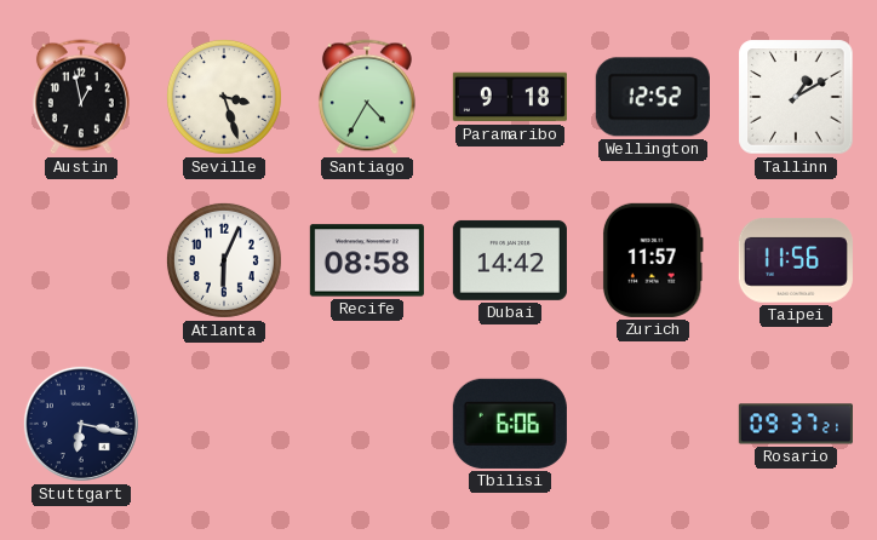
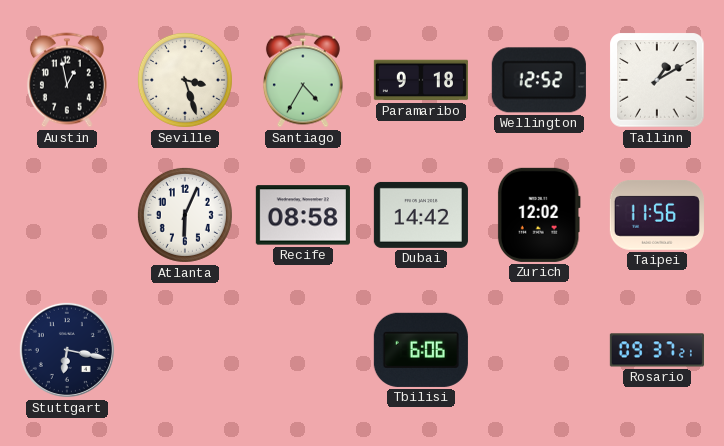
Zurich: 11:57 -> 12:02
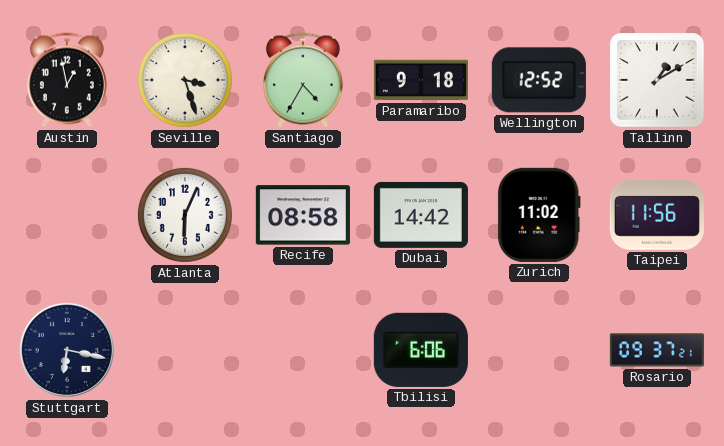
Zurich: 12:02 -> 11:02
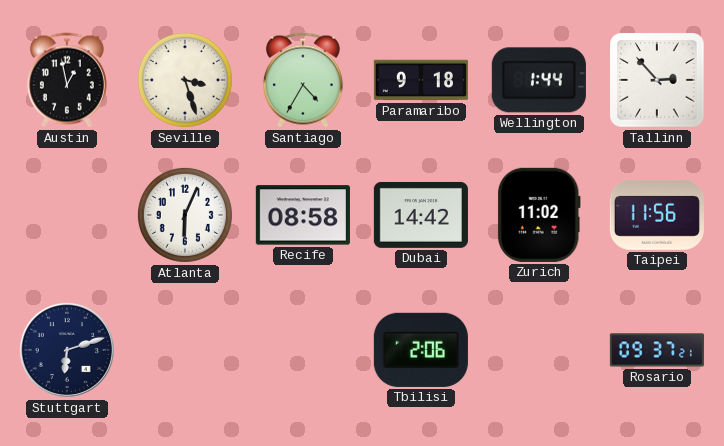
Wellington: 12:52 -> 1:44
Tallinn: 1:10 -> 2:53
Stuttgart: 6:17 -> 6:12
Tbilisi: 6:06 -> 2:06
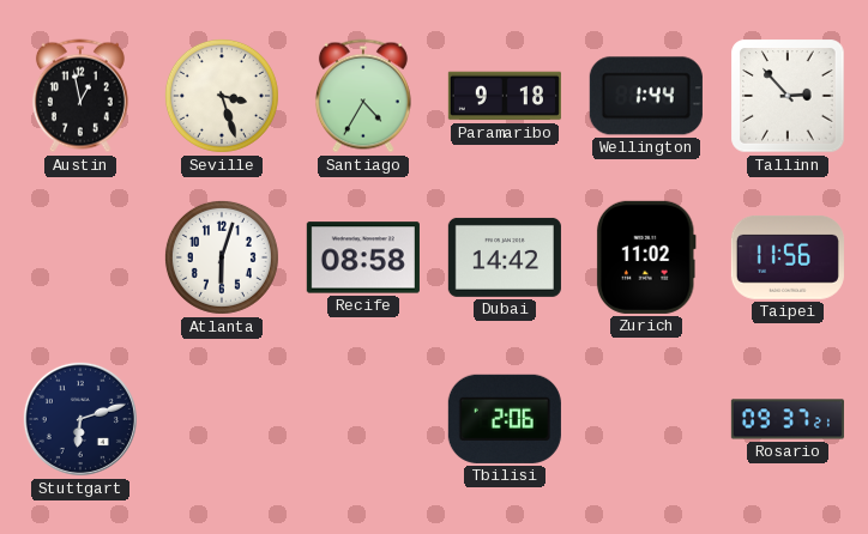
Atlanta: 6:04 -> 6:03
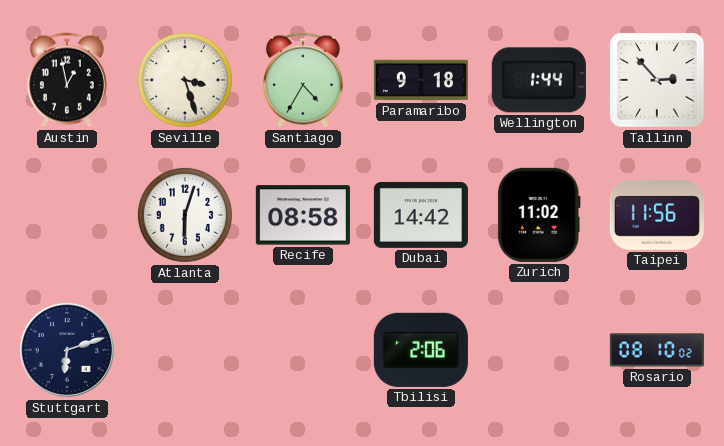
Rosario: 09:37 -> 08:10
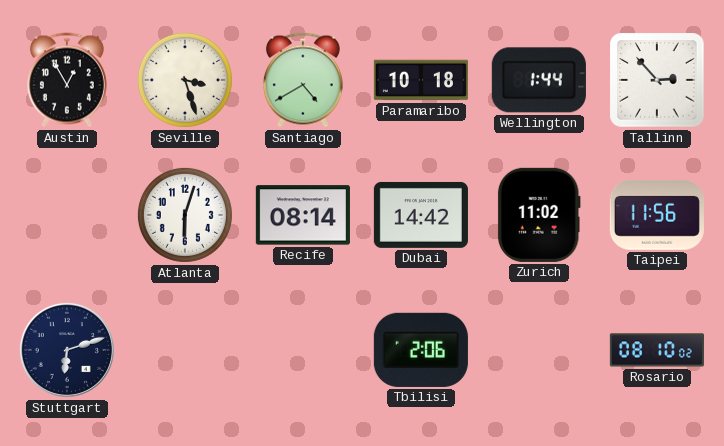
Austin: 12:58 -> 12:55
Santiago: 4:35 -> 4:40
Paramaribo: 9:18 -> 10:18
Recife: 08:58 -> 08:14
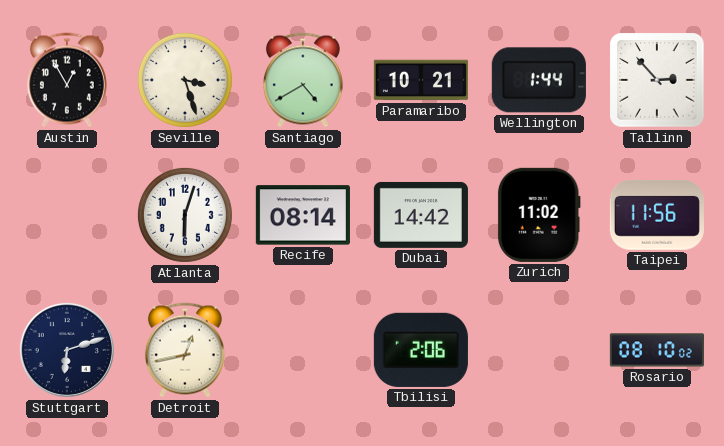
Paramaribo: 10:18 -> 10:21
Detroit: none -> 12:43
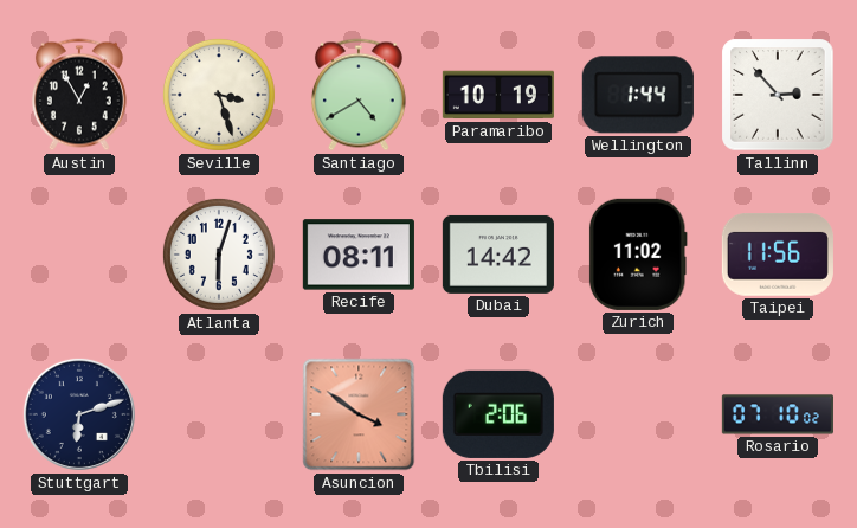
Paramaribo: 10:21 -> 10:19
Recife: 08:14 -> 08:11
Detroit: 12:43 -> none
Asuncion: none -> 3:51
Rosario: 08:10 -> 07:10
